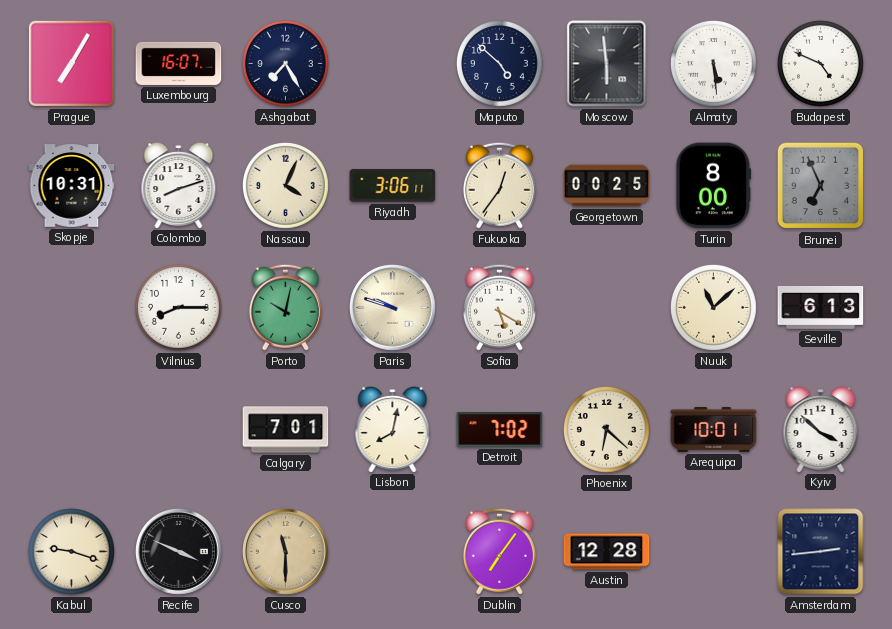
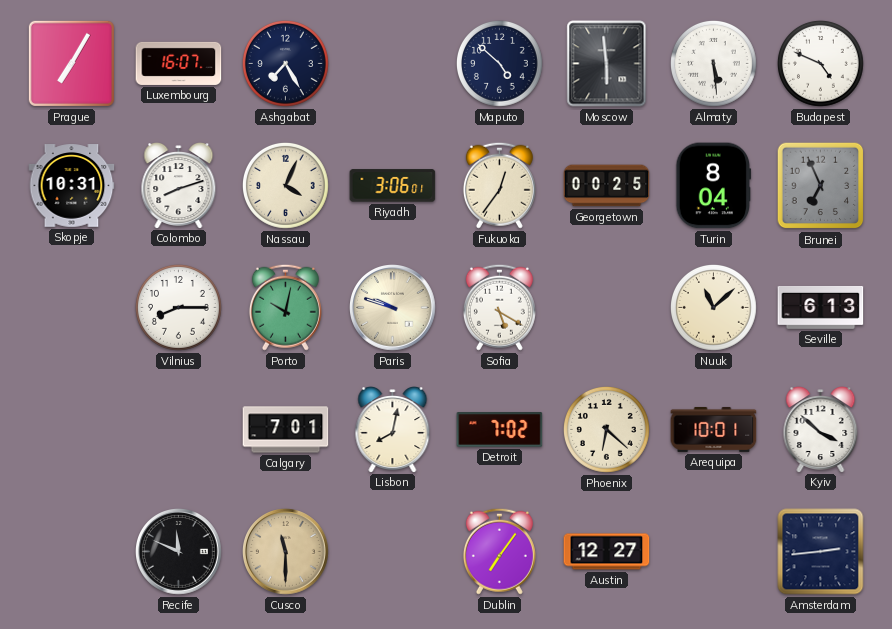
Riyadh: 3:06:11 -> 3:06:01
Turin: 8:00 -> 8:04
Kabul: 9:18 -> none
Recife: 3:49 -> 11:49
Austin: 12:28 -> 12:27
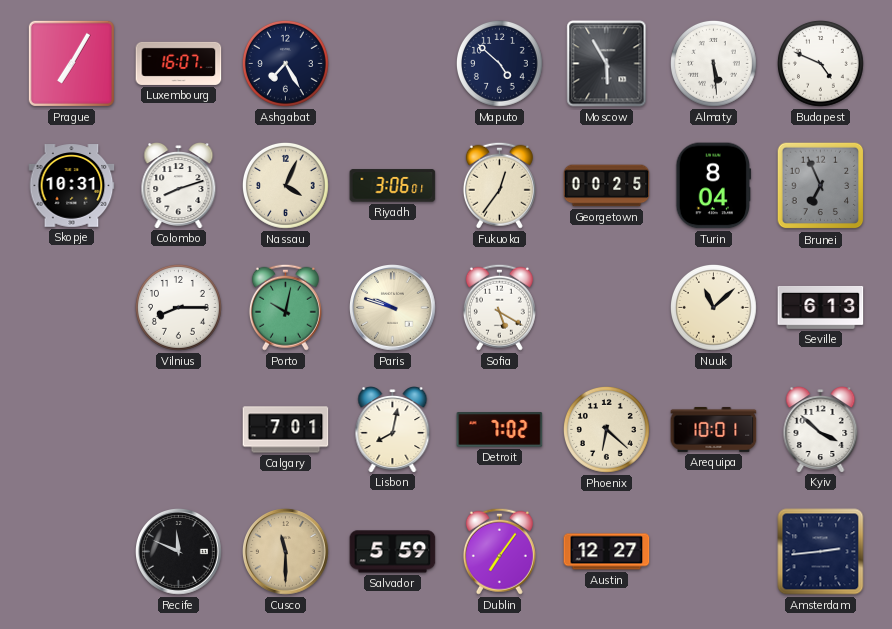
Moscow: 5:59 -> 5:55
Salvador: none -> 5:59
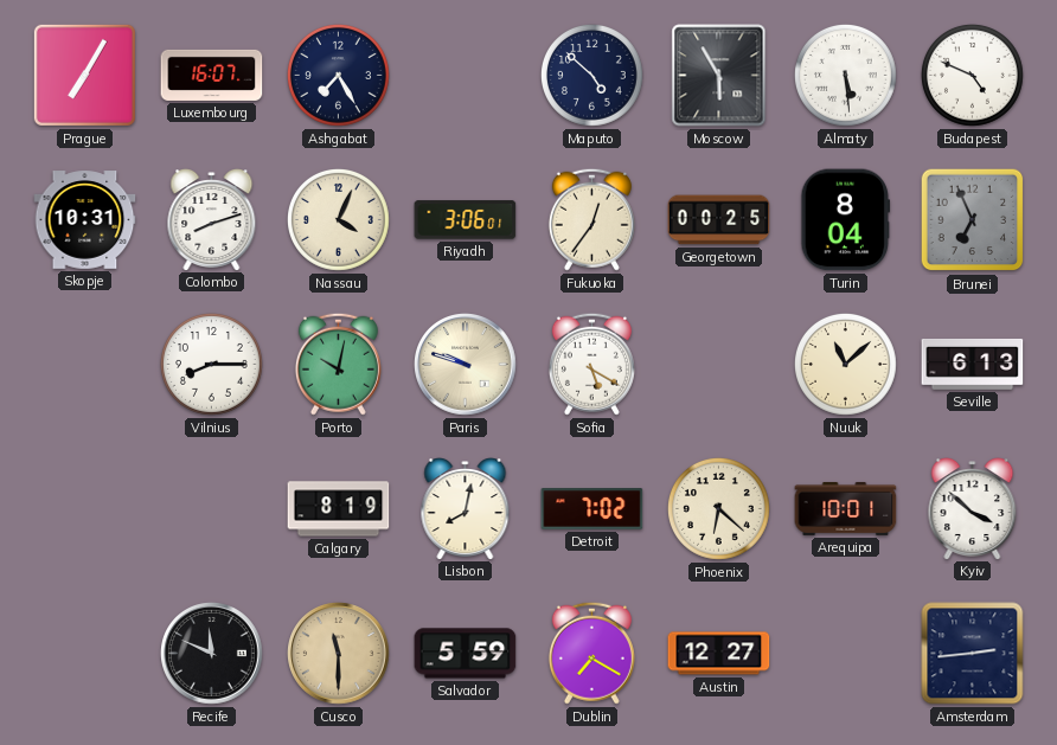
Calgary: 7:01 -> 8:19
Dublin: 7:06 -> 7:20
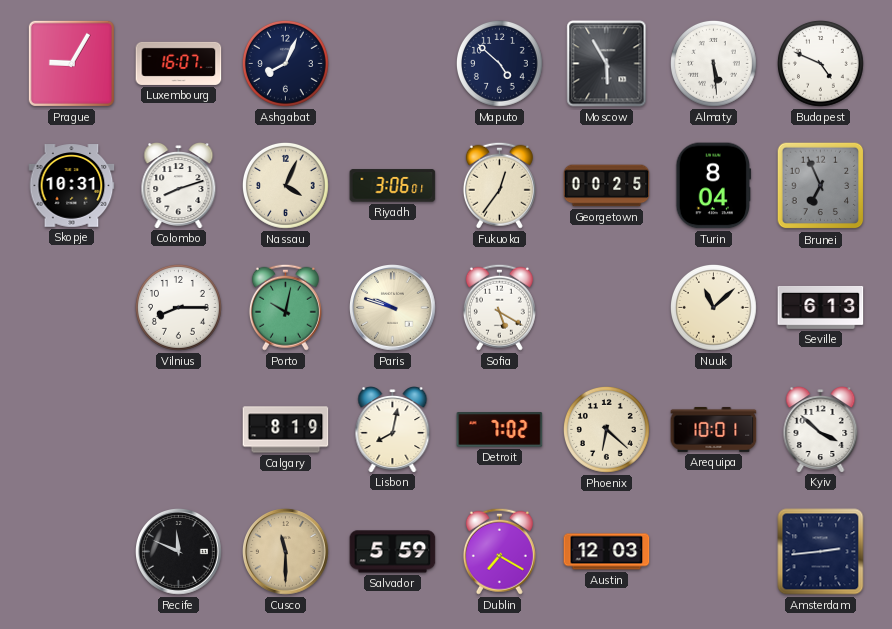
Prague: 7:05 -> 9:05
Ashgabat: 7:25 -> 8:04
Austin: 12:27 -> 12:03
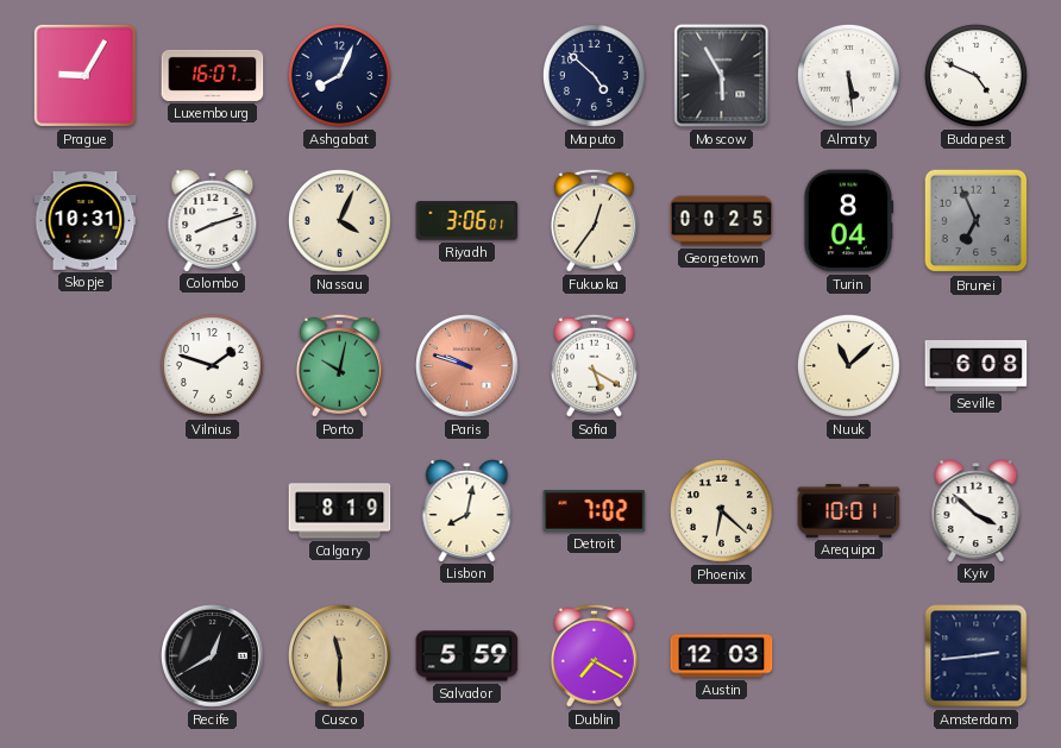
Vilnius: 8:15 -> 1:48
Paris dial: cream -> salmon
Seville: 6:13 -> 6:08
Recife: 11:49 -> 12:40
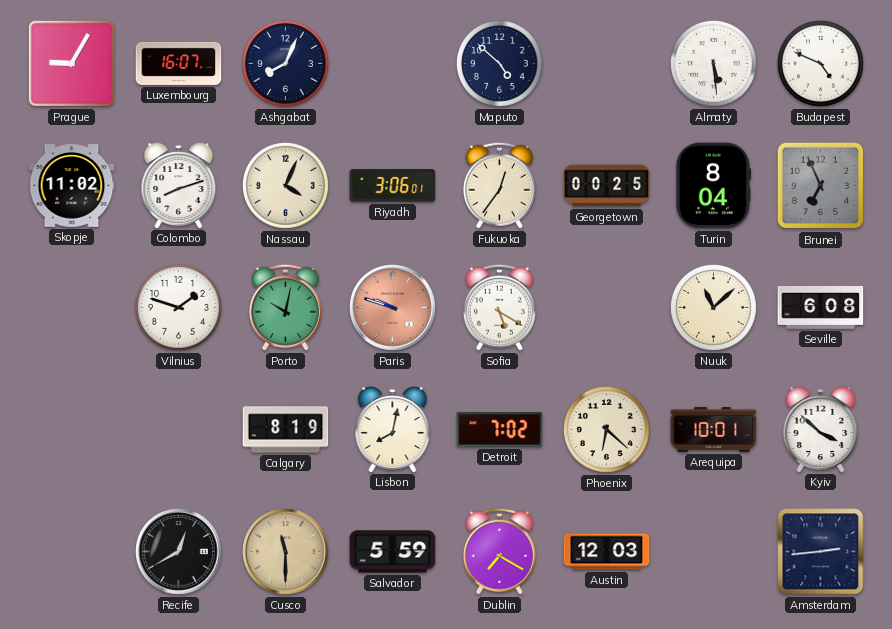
Moscow: 5:55 -> none
Skopje: 10:31 -> 11:02
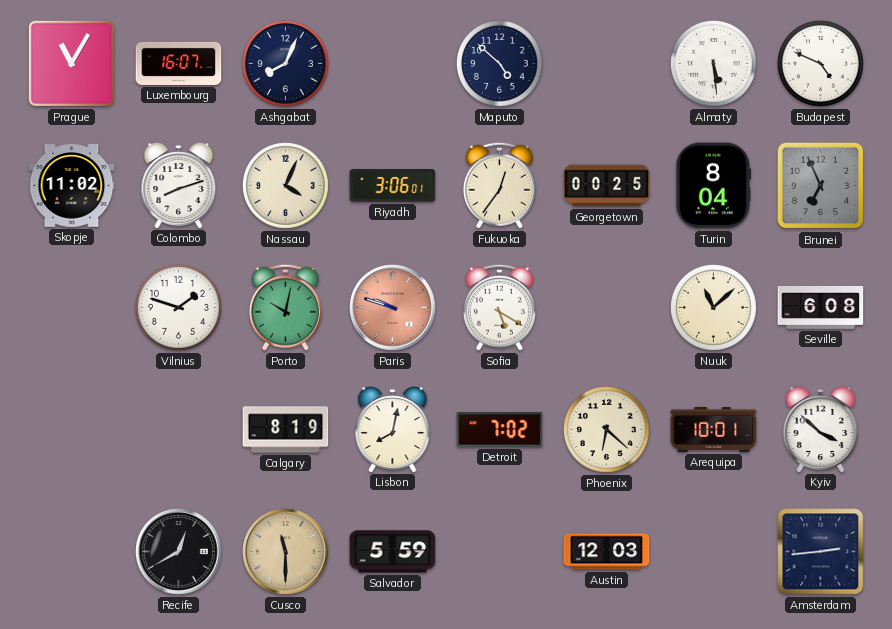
Prague: 9:05 -> 11:05
Dublin: 7:20 -> none
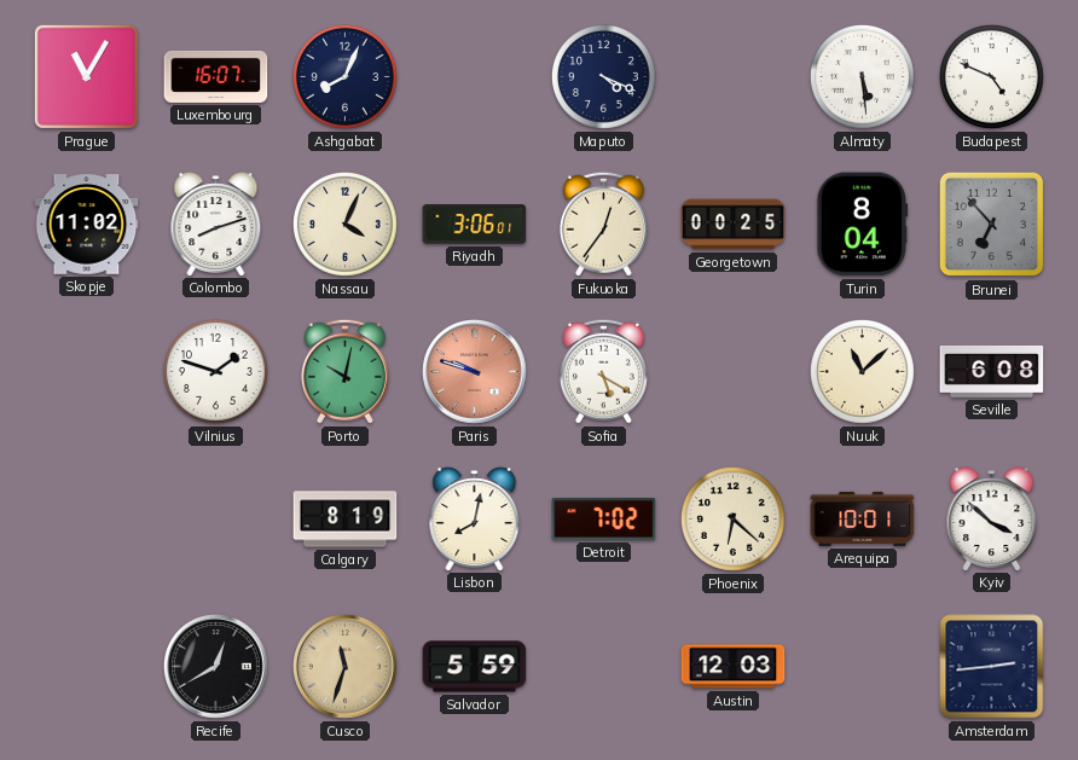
Maputo: 4:52 -> 4:19
Brunei: 6:56 -> 6:53
Cusco: 11:30 -> 11:33
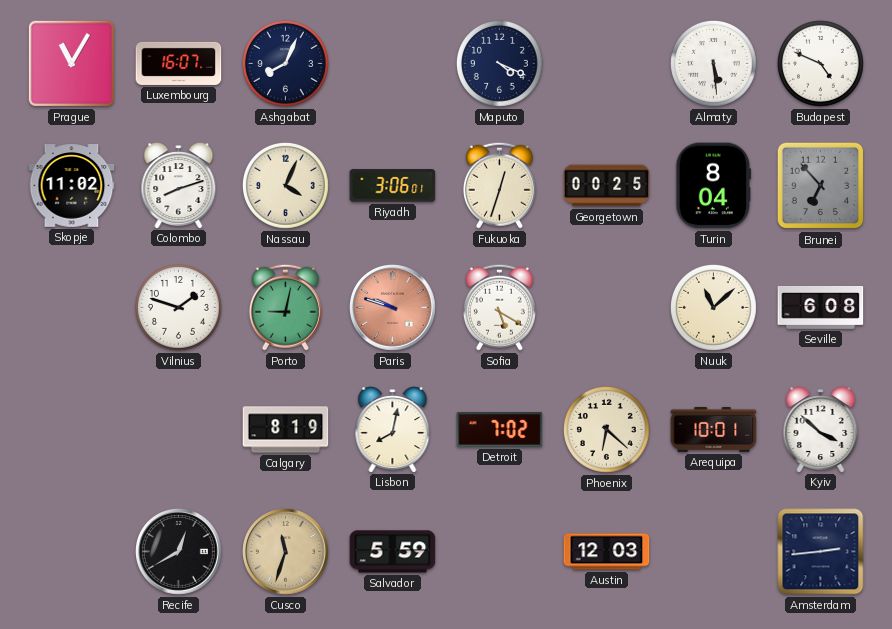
Fukuoka: 12:36 -> 12:33
Porto: 10:02 -> 9:02
